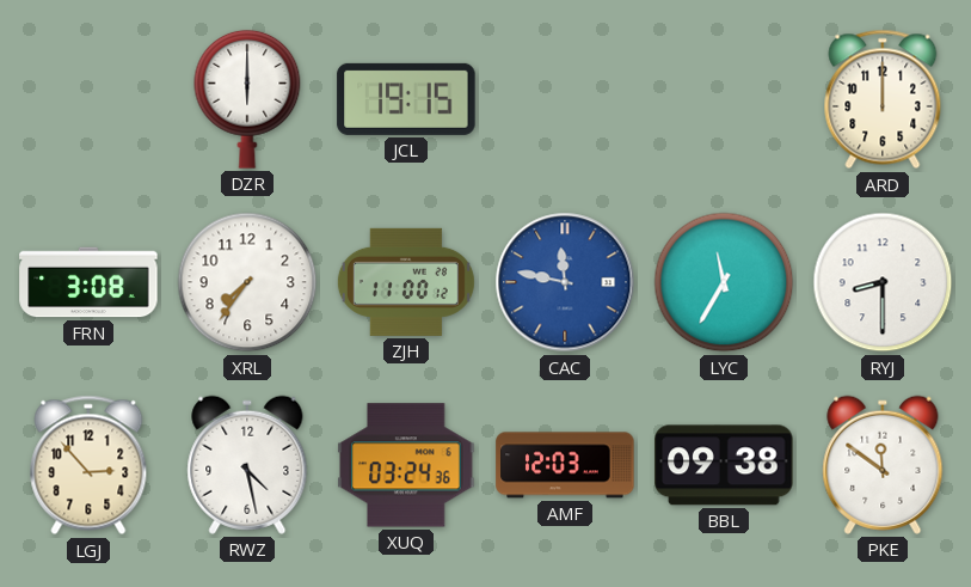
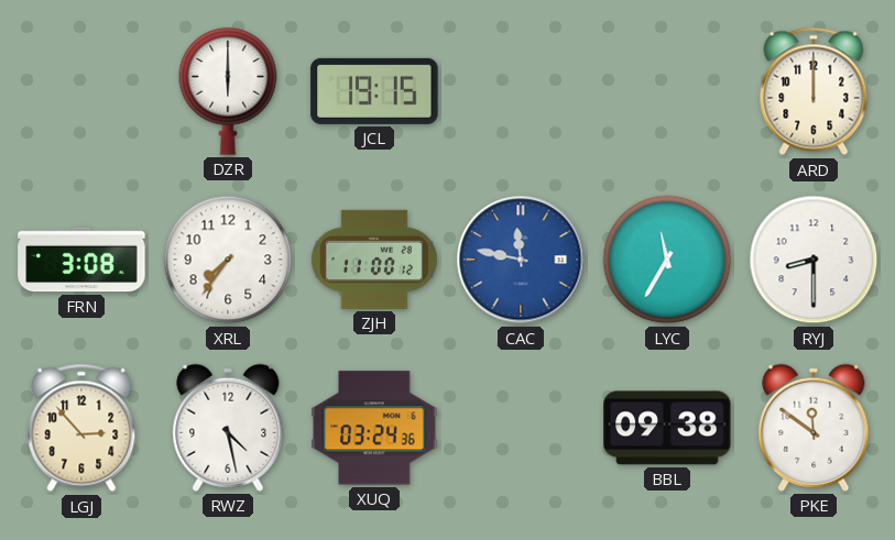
AMF: 12:03 -> none
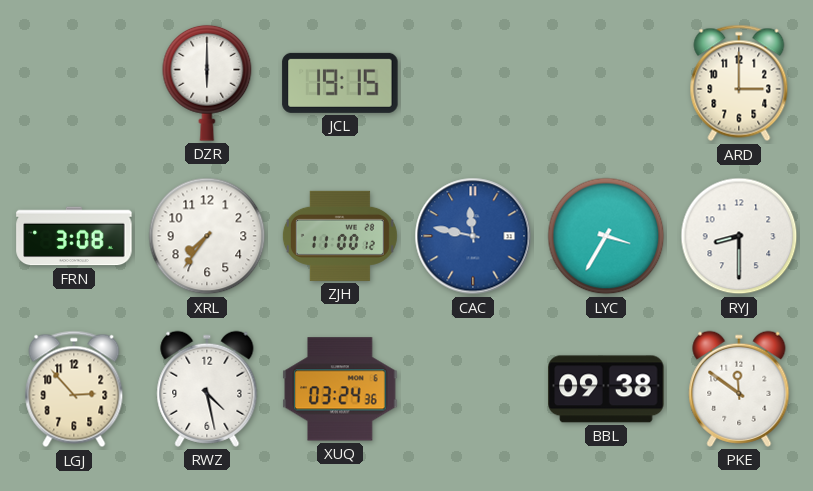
ARD: 12:00 -> 3:00
LYC: 11:35 -> 3:35
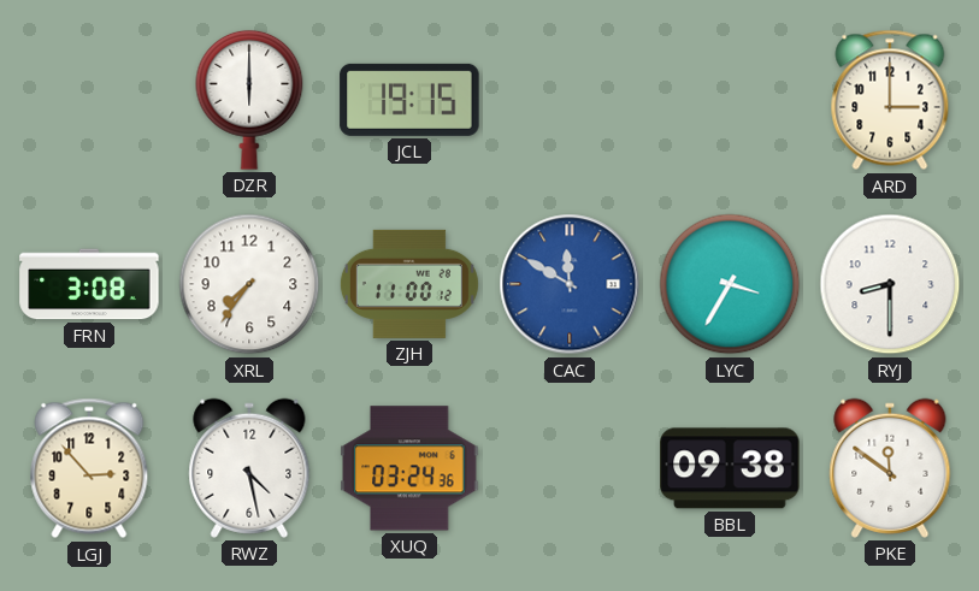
CAC: 11:47 -> 11:50
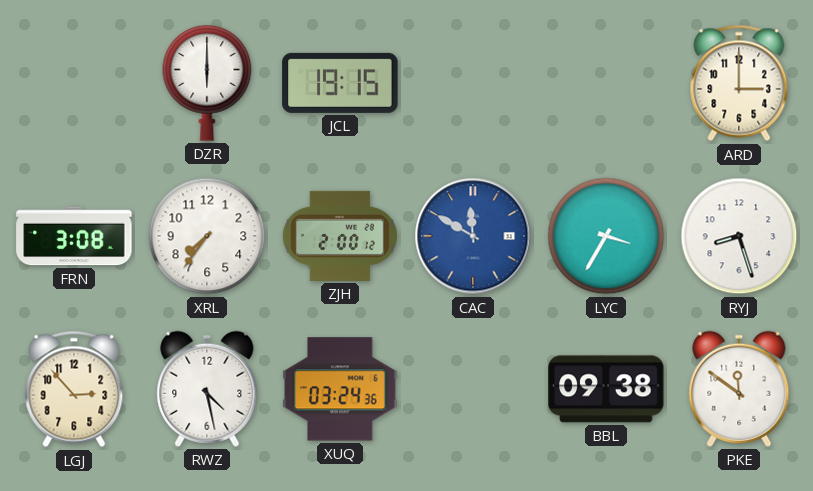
ZJH: 11:00 -> 2:00
RYJ: 8:30 -> 8:27
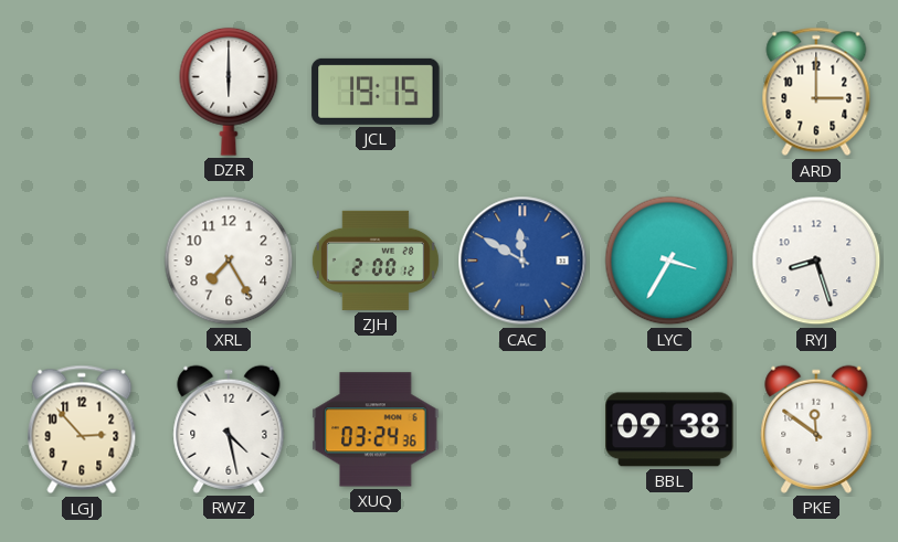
FRN: 3:08 -> none
XRL: 7:36 -> 7:25
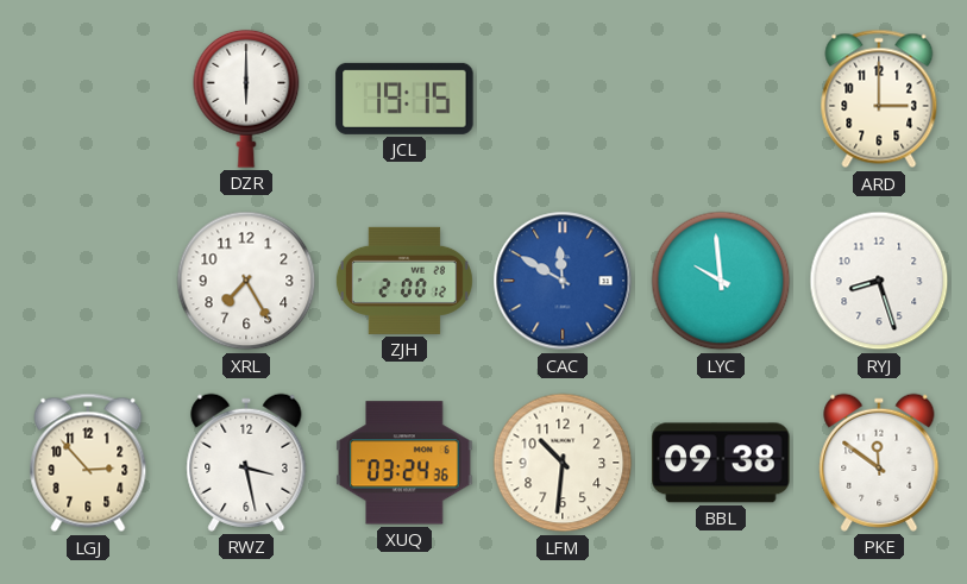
LYC: 3:35 -> 9:59
RWZ: 4:28 -> 3:28
LFM: none -> 10:31
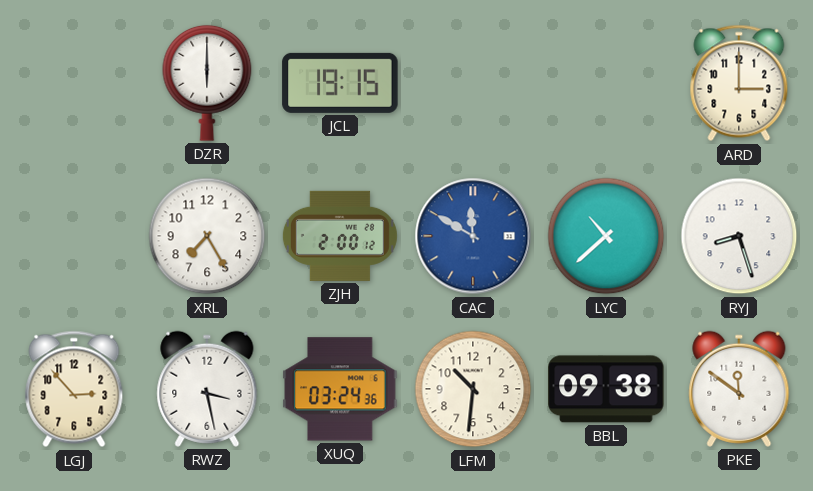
LYC: 9:59 -> 10:38
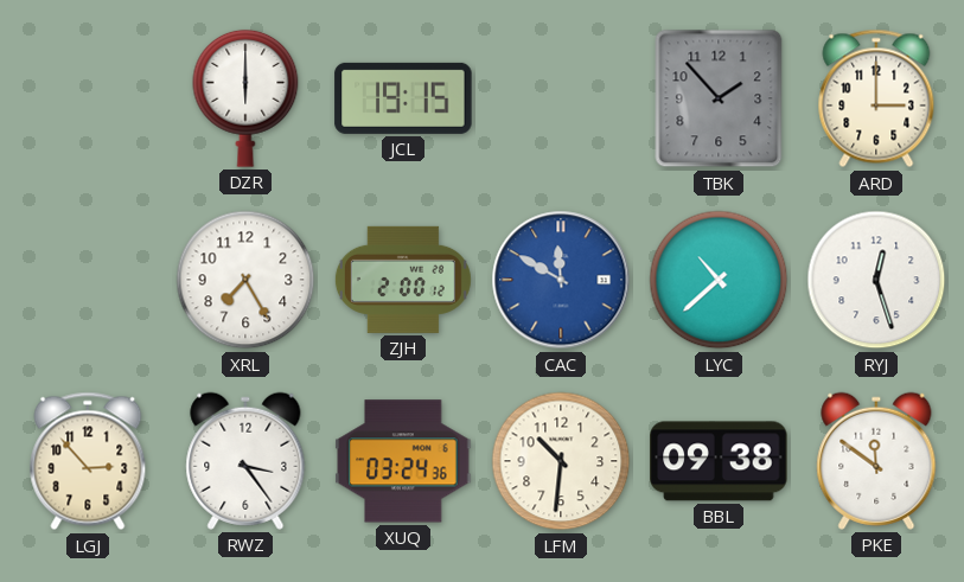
TBK: none -> 1:53
RYJ: 8:27 -> 12:27
RWZ: 3:28 -> 3:24
